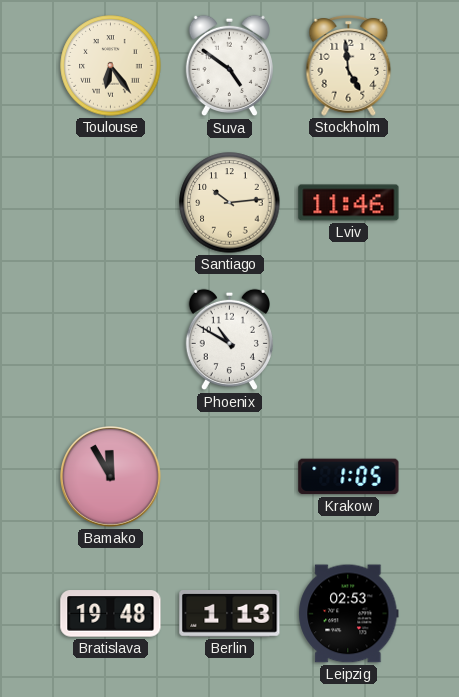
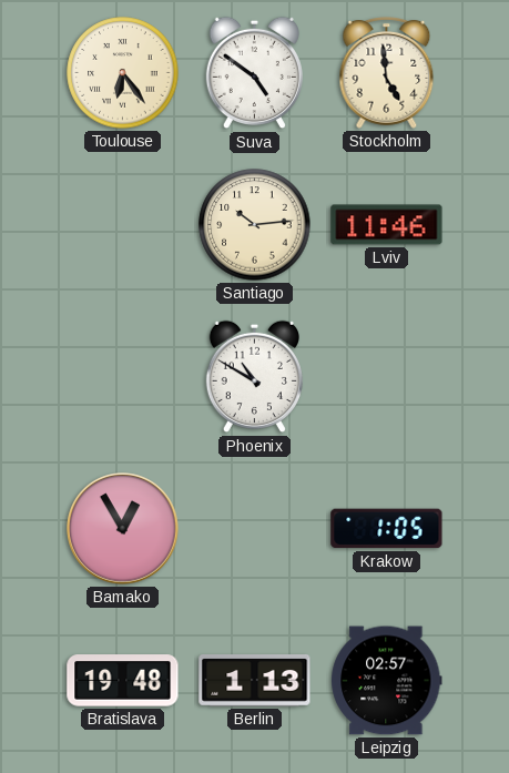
Bamako: 11:55 -> 12:55
Leipzig: 02:53 -> 02:57
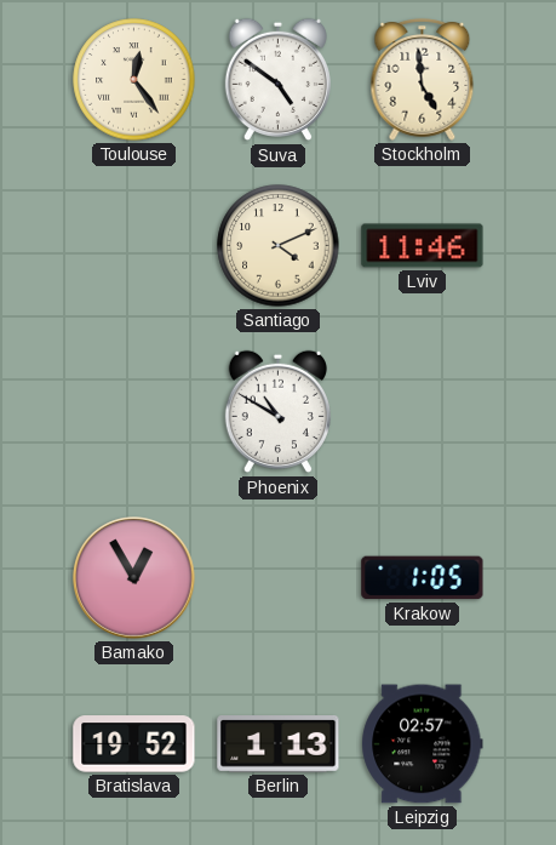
Toulouse: 6:24 -> 12:24
Santiago: 10:14 -> 4:11
Bratislava: 19:48 -> 19:52
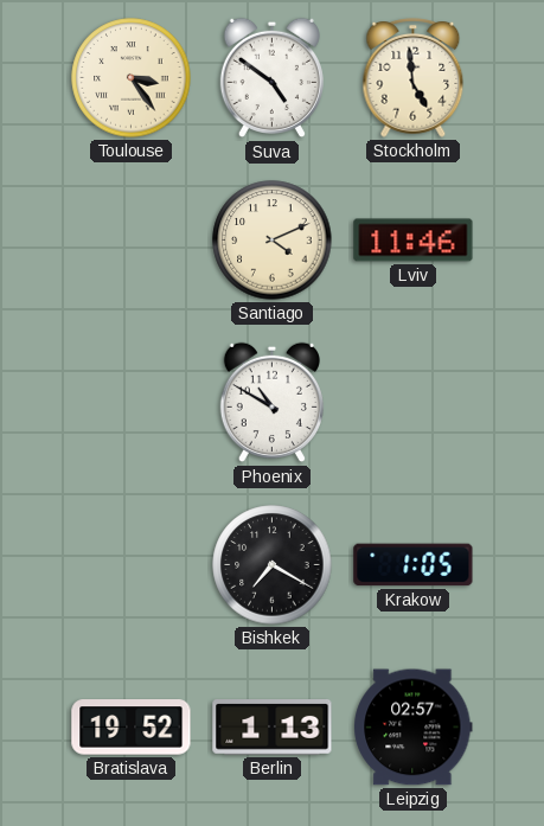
Toulouse: 12:24 -> 3:24
Bamako: 12:55 -> none
Bishkek: none -> 7:20
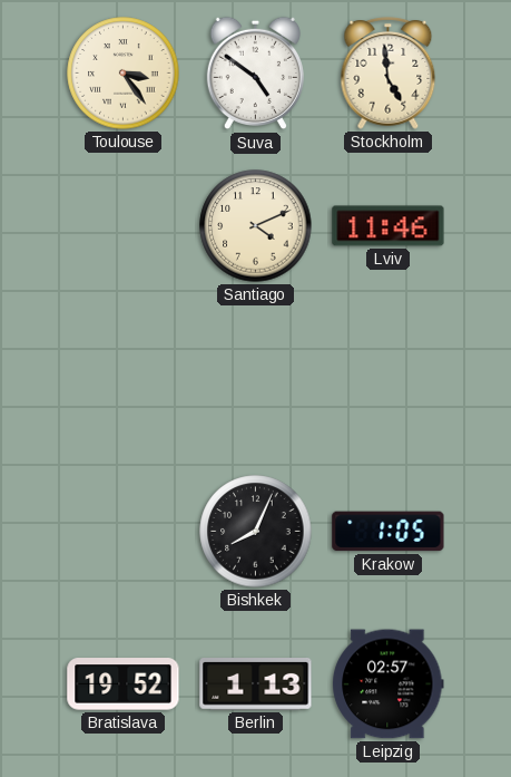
Phoenix: 10:50 -> none
Bishkek: 7:20 -> 8:04
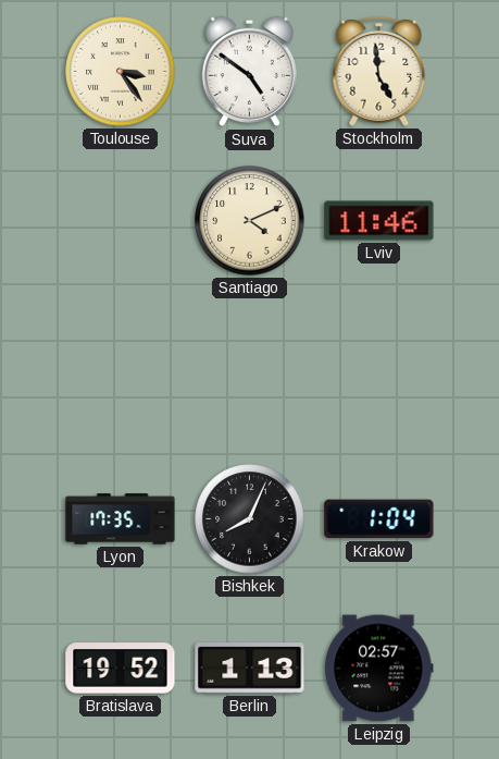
Lyon: none -> 17:35
Krakow: 1:05 -> 1:04
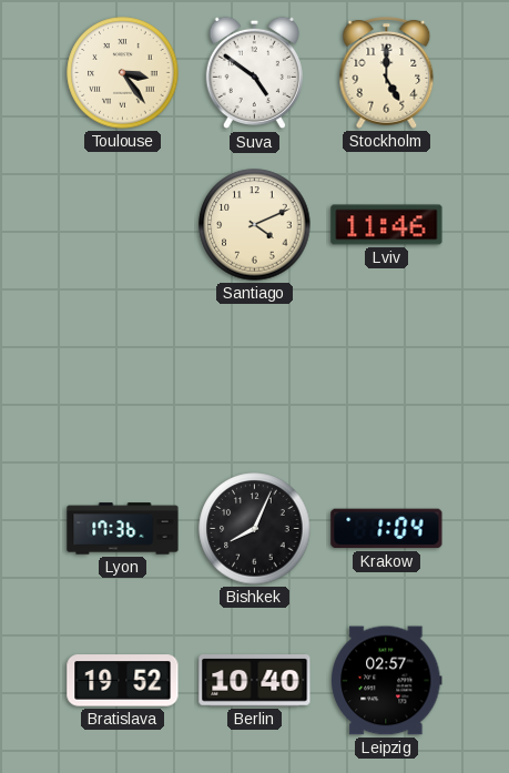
Stockholm: 4:59 -> 5:00
Lyon: 17:35 -> 17:36
Berlin: 1:13 -> 10:40
